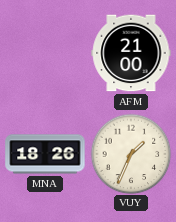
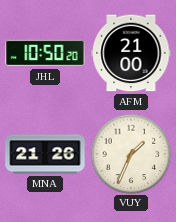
JHL: none -> 10:50
MNA: 18:26 -> 21:26
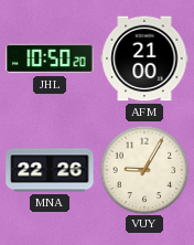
MNA: 21:26 -> 22:26
VUY: 1:34 -> 9:05
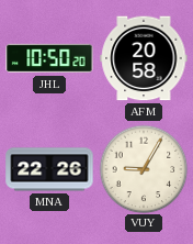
AFM: 21:00 -> 20:58
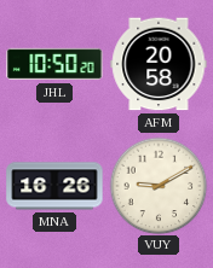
MNA: 22:26 -> 16:26
VUY: 9:05 -> 9:10
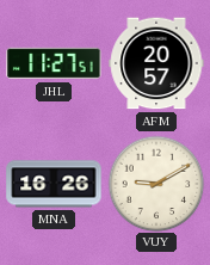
JHL: 10:50 -> 11:27
AFM: 20:58 -> 20:57
